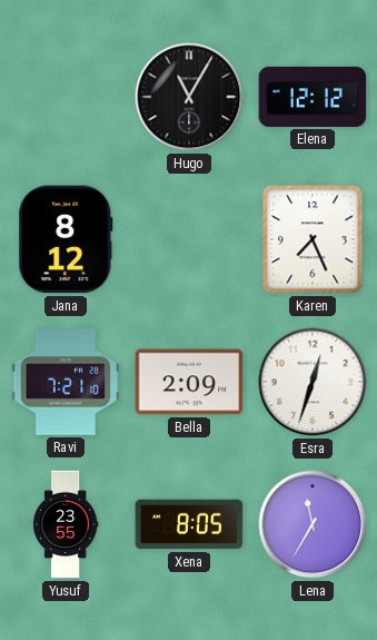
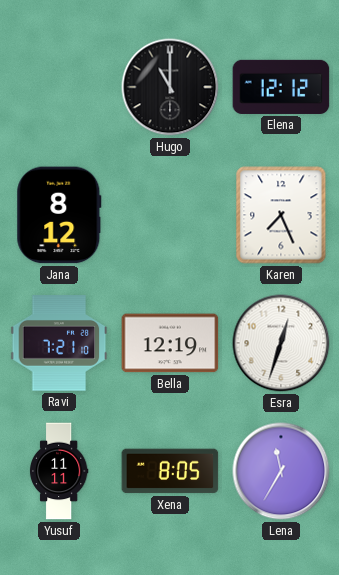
Hugo: 11:05 -> 11:00
Bella: 2:09 -> 12:19
Yusuf: 23:55 -> 11:11
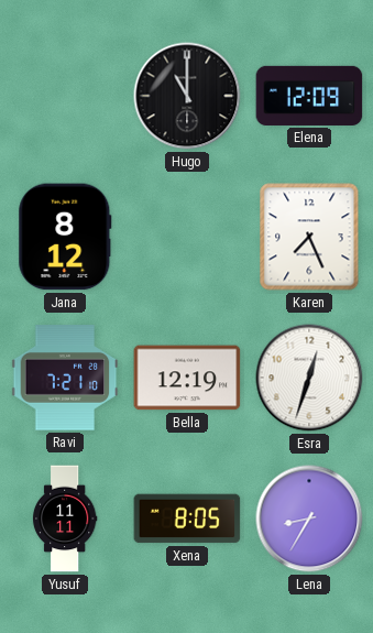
Elena: 12:12 -> 12:09
Lena: 11:35 -> 8:35
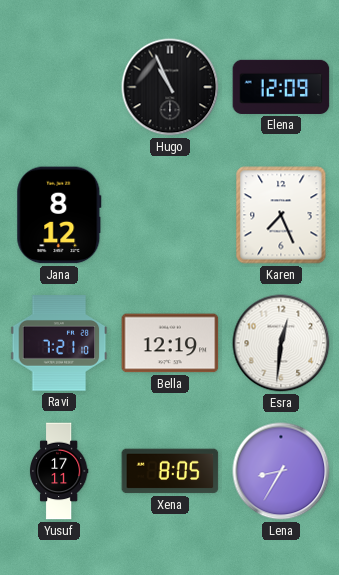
Hugo: 11:00 -> 10:56
Esra: 12:33 -> 12:31
Yusuf: 11:11 -> 17:11
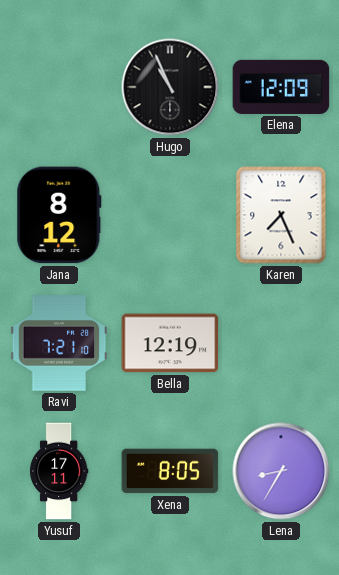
Esra: 12:31 -> none
